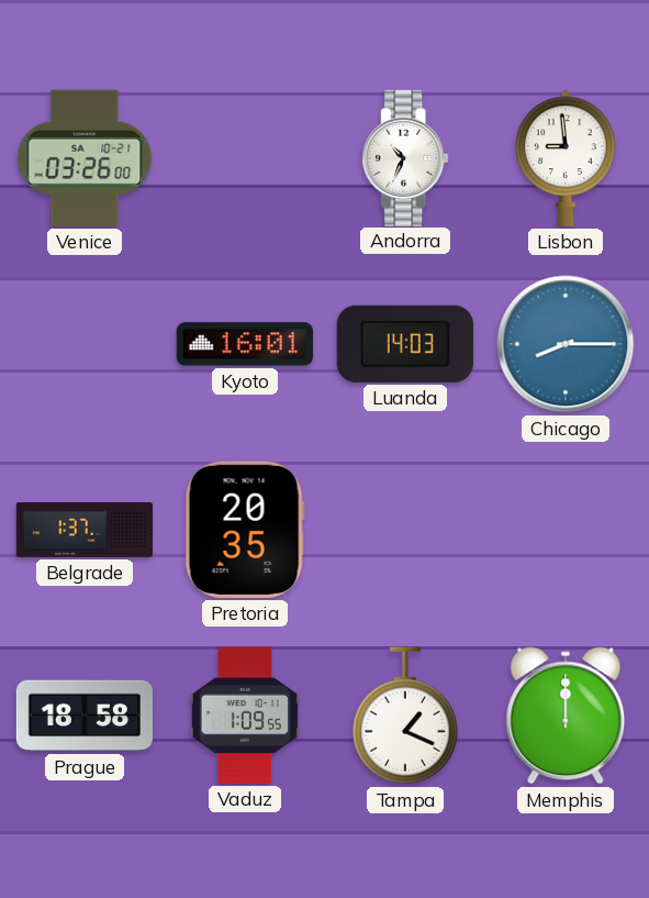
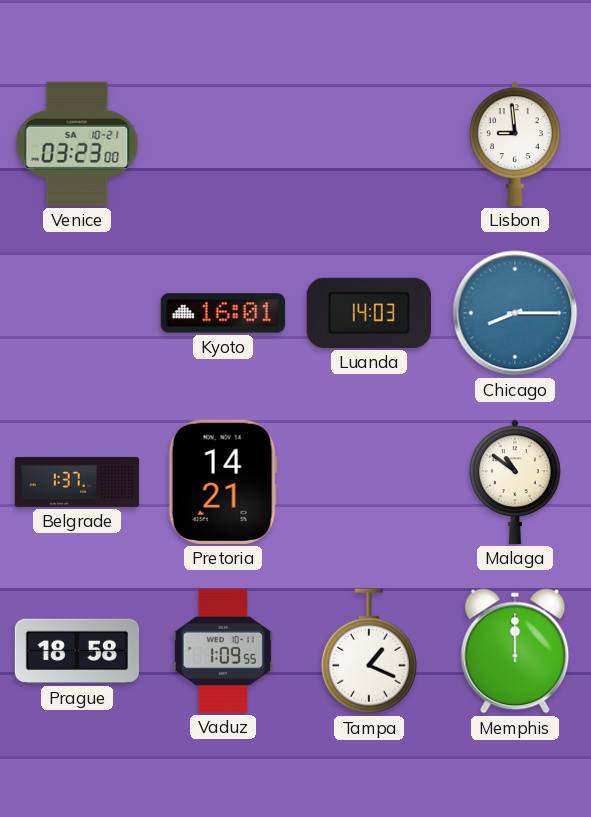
Venice: 03:26 -> 03:23
Andorra: 10:34 -> none
Pretoria: 20:35 -> 14:21
Malaga: none -> 10:51
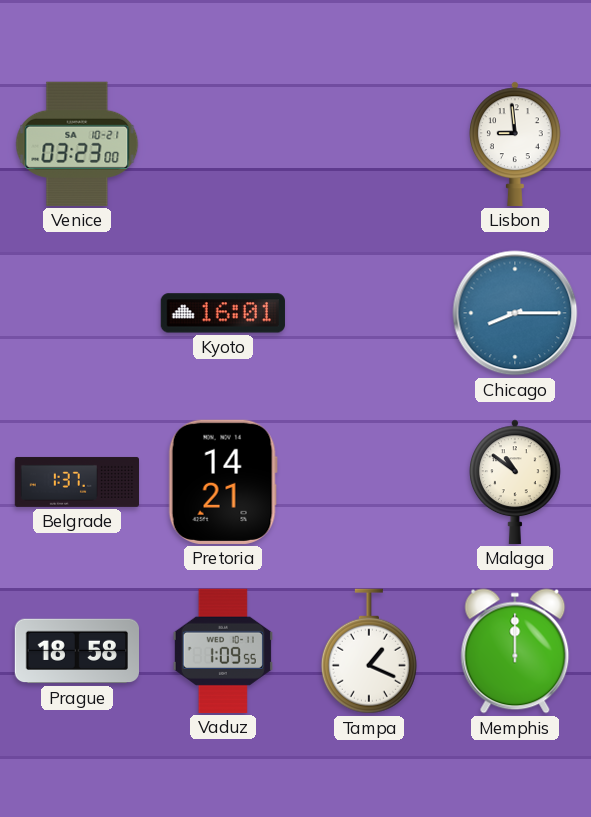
Luanda: 14:03 -> none
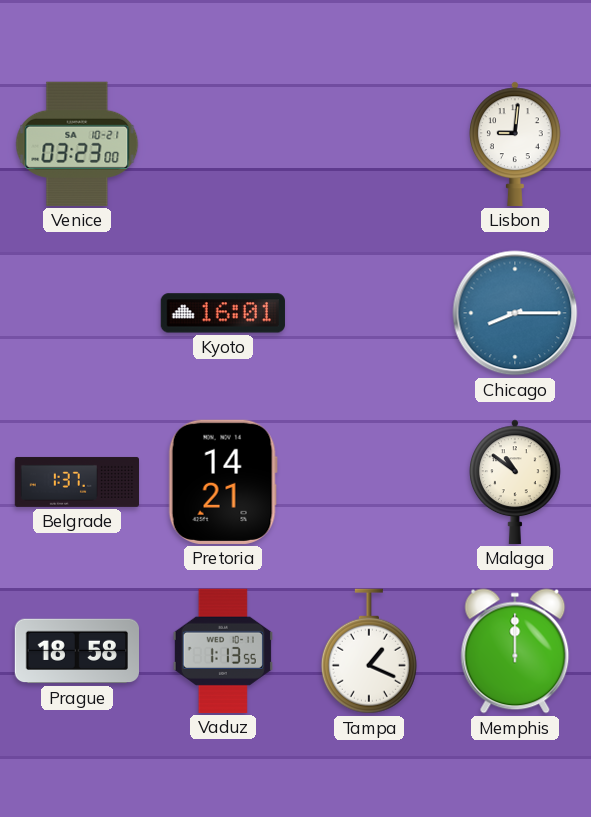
Lisbon: 8:59 -> 9:01
Vaduz: 1:09 -> 1:13
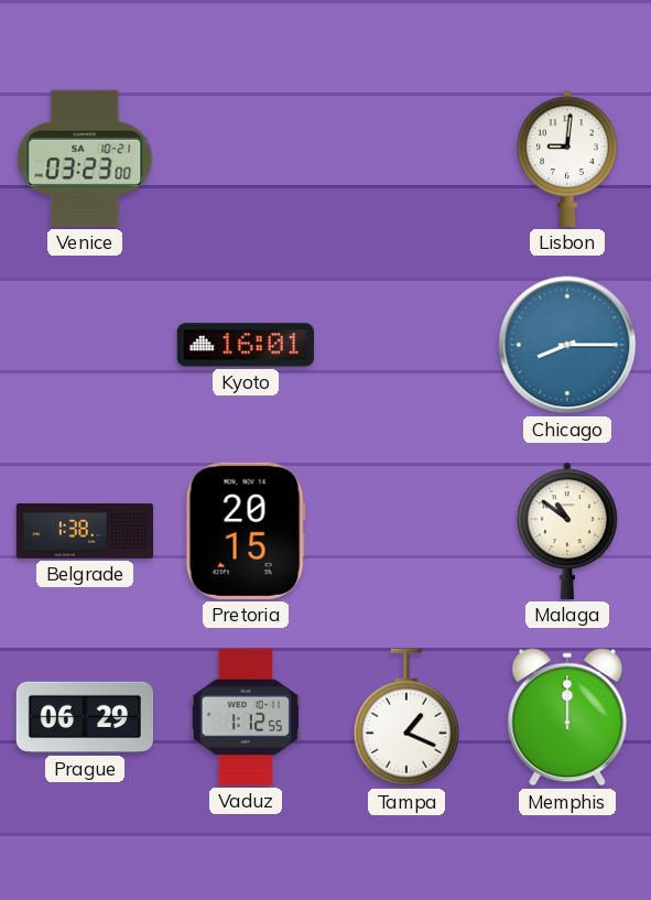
Belgrade: 1:37 -> 1:38
Pretoria: 14:21 -> 20:15
Prague: 18:58 -> 06:29
Vaduz: 1:13 -> 1:12
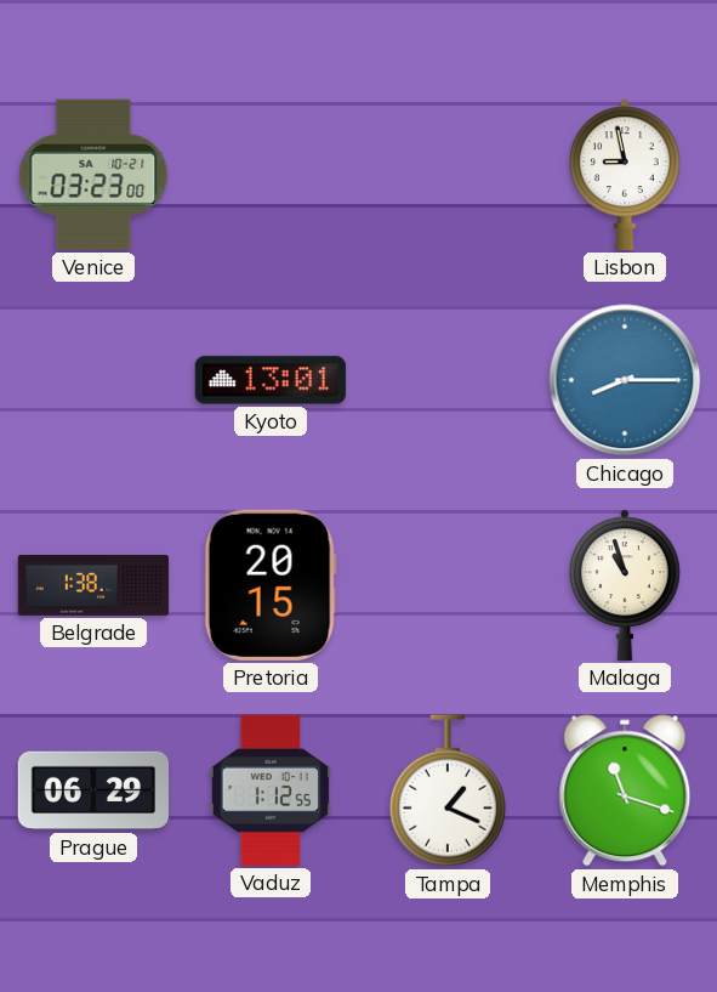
Lisbon: 9:01 -> 8:58
Kyoto: 16:01 -> 13:01
Malaga: 10:51 -> 10:57
Memphis: 12:00 -> 11:18
